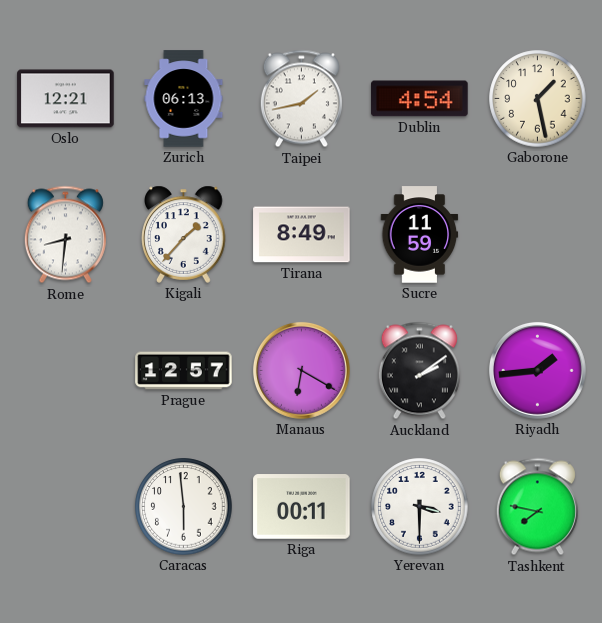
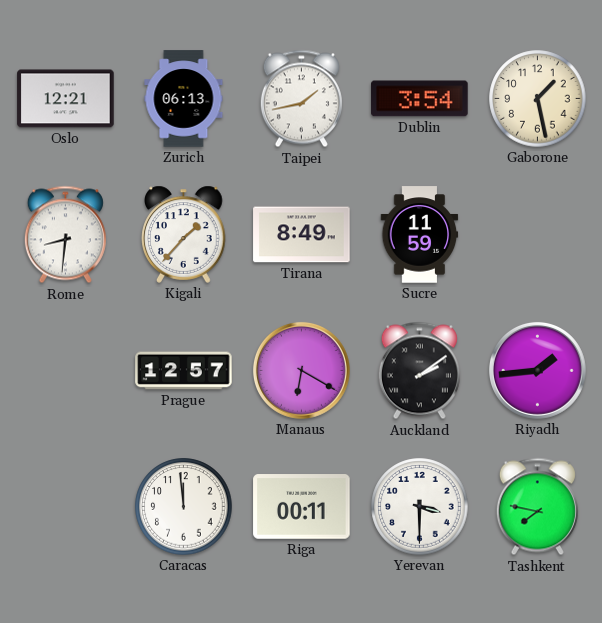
Dublin: 4:54 -> 3:54
Caracas: 5:59 -> 11:59
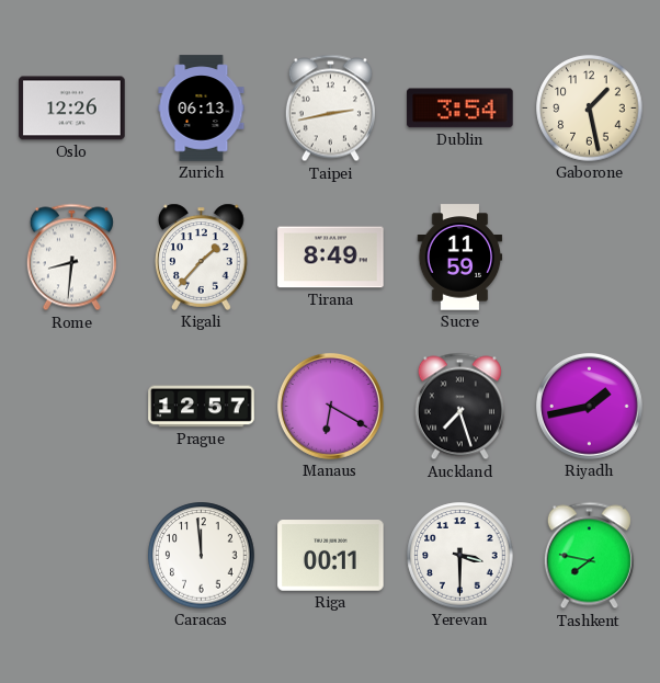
Oslo: 12:21 -> 12:26
Taipei: 1:43 -> 2:43
Auckland: 2:09 -> 7:27
Riyadh: 1:44 -> 1:43
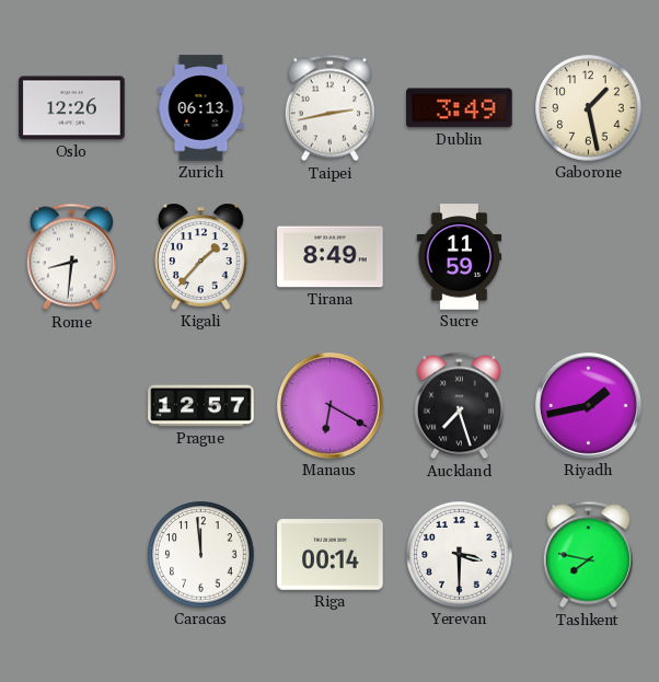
Dublin: 3:54 -> 3:49
Riga: 00:11 -> 00:14
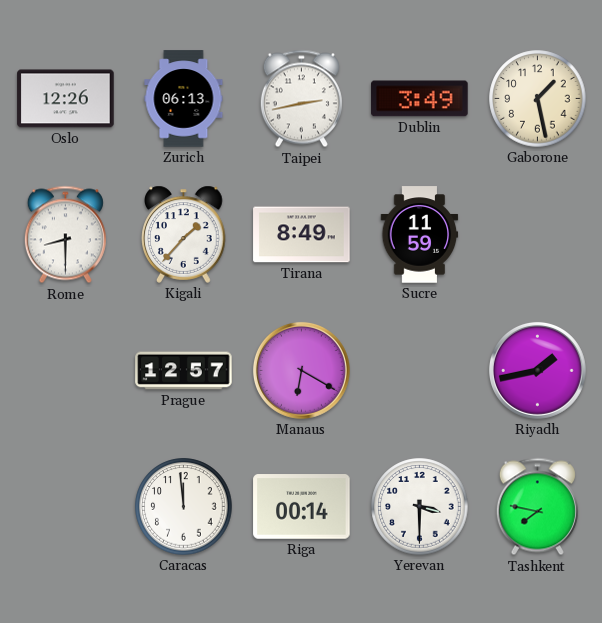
Rome: 8:31 -> 8:30
Auckland: 7:27 -> none
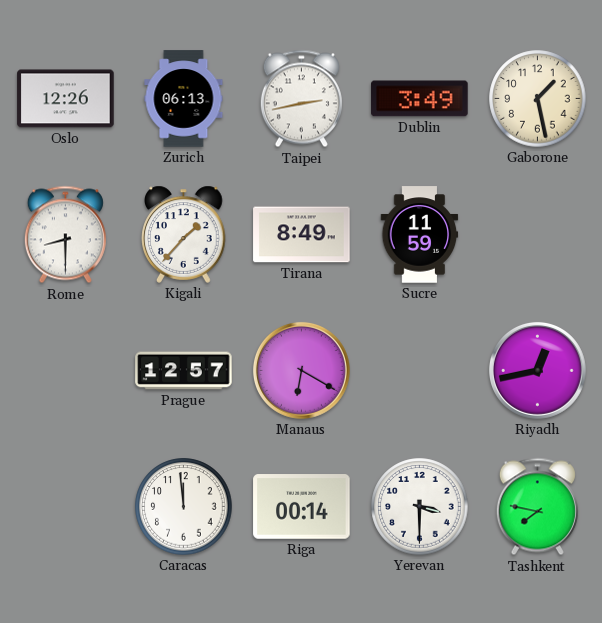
Riyadh: 1:43 -> 12:43
